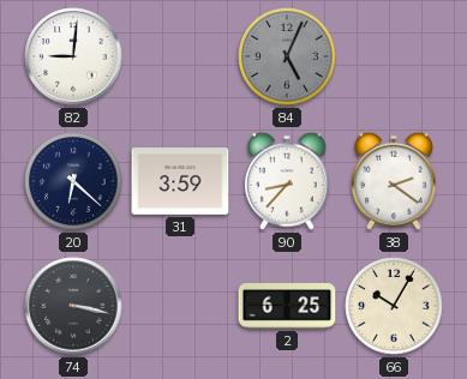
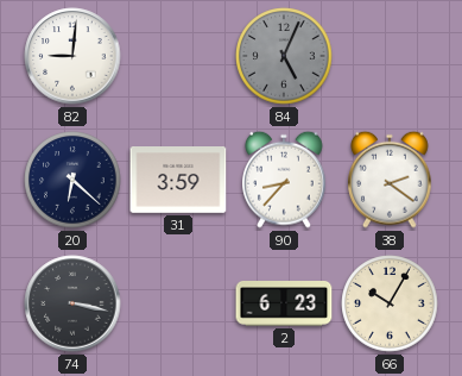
2: 6:25 -> 6:23
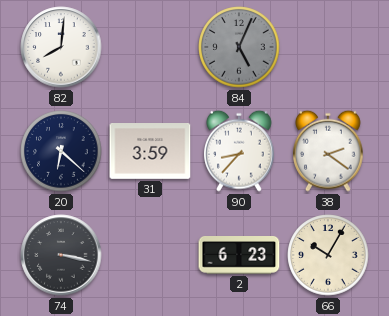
82: 9:01 -> 8:01
